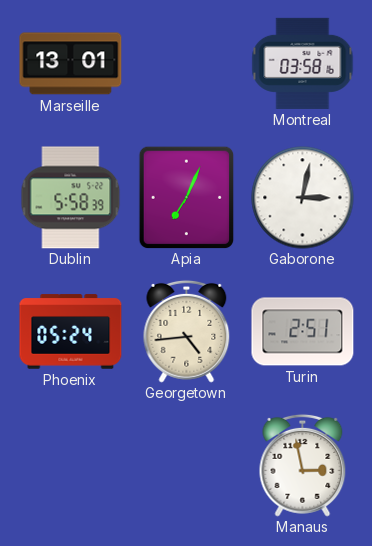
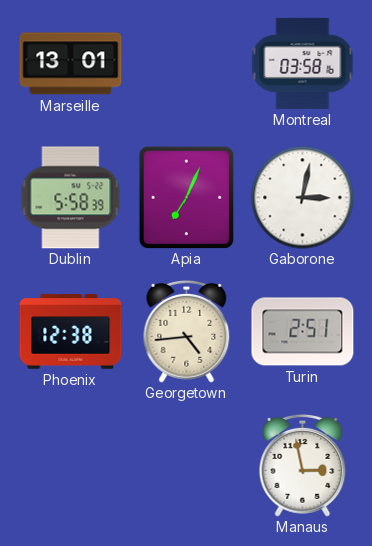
Phoenix: 05:24 -> 12:38
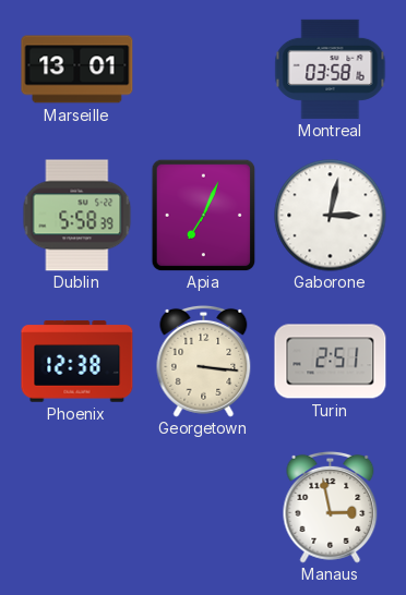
Georgetown: 4:44 -> 3:16
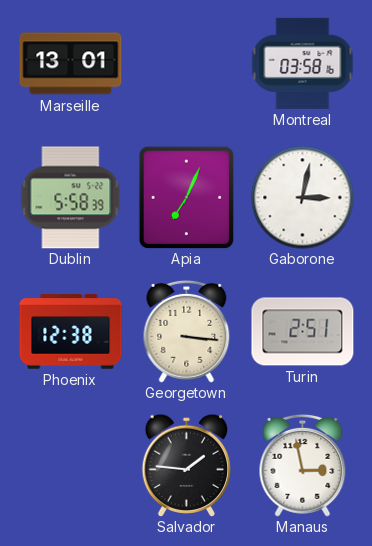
Salvador: none -> 1:46
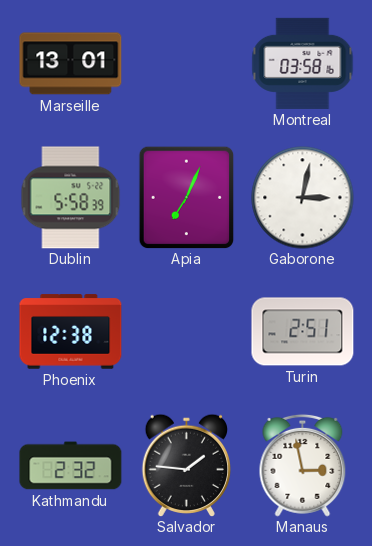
Georgetown: 3:16 -> none
Kathmandu: none -> 2:32
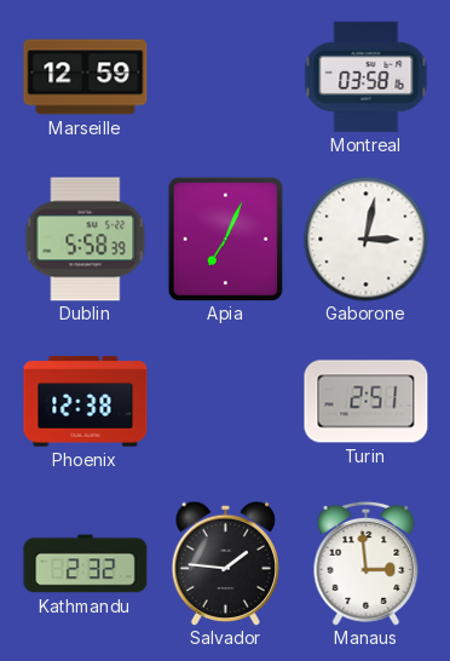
Marseille: 13:01 -> 12:59
Manaus: 2:58 -> 2:59
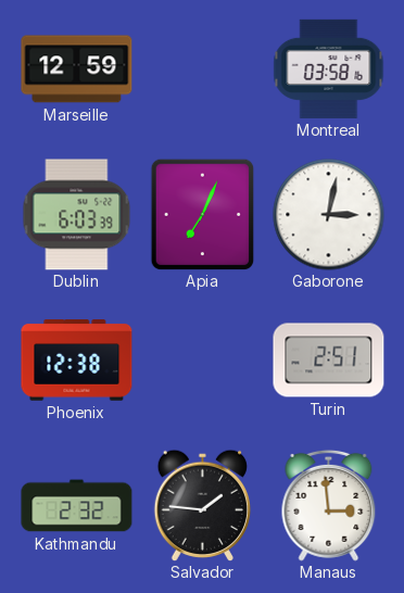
Dublin: 5:58 -> 6:03
